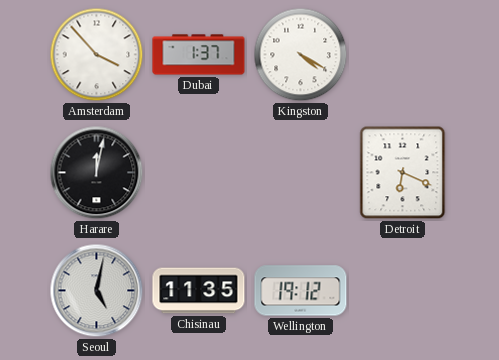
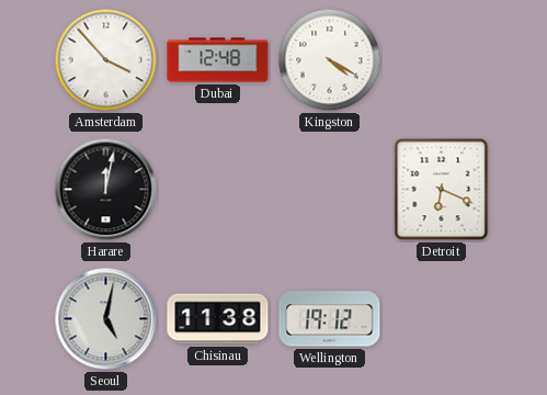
Dubai: 1:37 -> 12:48
Chisinau: 11:35 -> 11:38
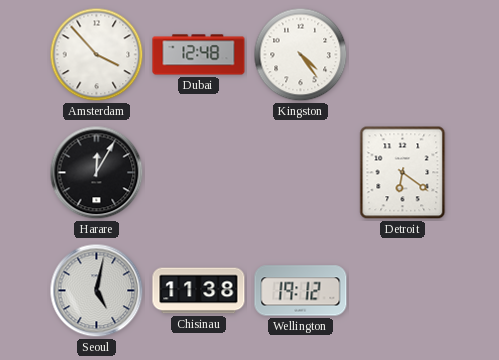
Kingston: 4:20 -> 4:24
Harare: 12:02 -> 12:05
Detroit: 6:19 -> 6:21
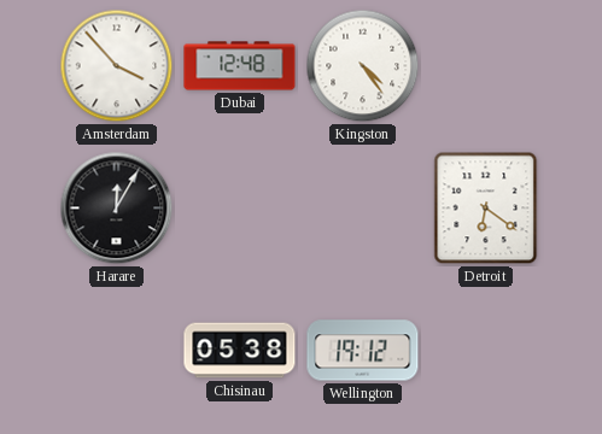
Seoul: 5:02 -> none
Chisinau: 11:38 -> 05:38
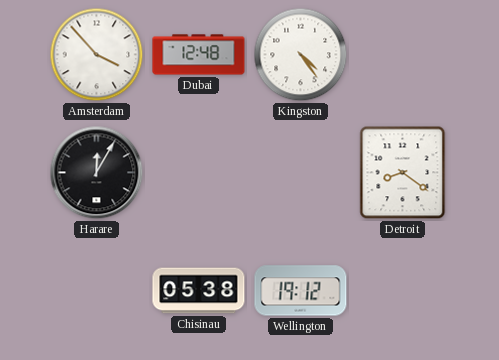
Detroit: 6:21 -> 8:21
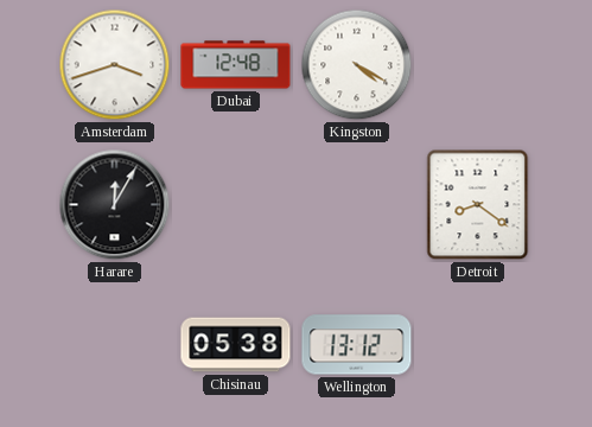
Amsterdam: 3:53 -> 3:42
Kingston: 4:24 -> 4:20
Wellington: 19:12 -> 13:12
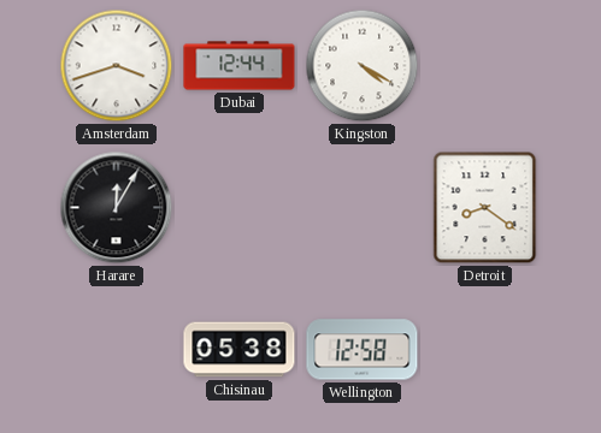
Dubai: 12:48 -> 12:44
Wellington: 13:12 -> 12:58
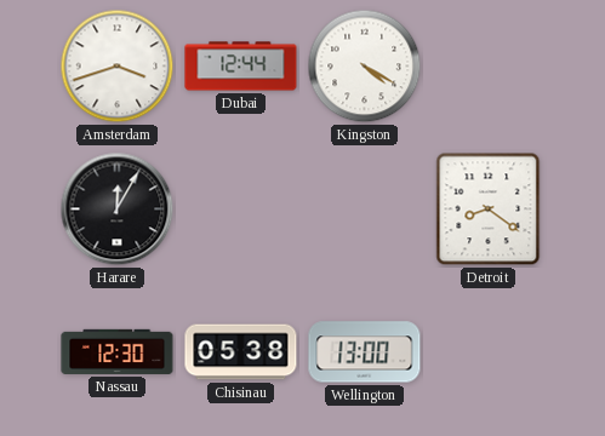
Nassau: none -> 12:30
Wellington: 12:58 -> 13:00
